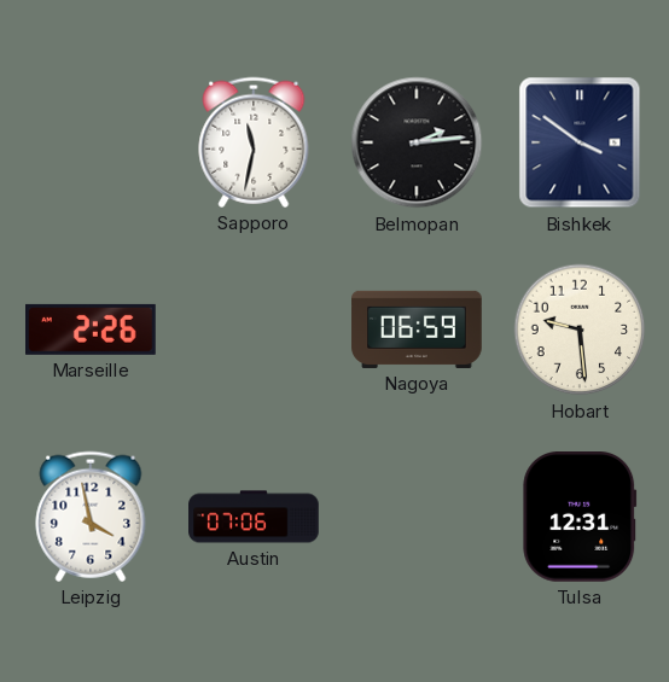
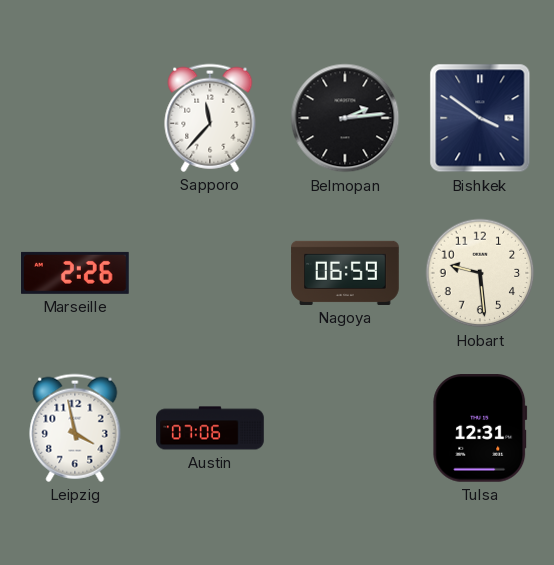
Sapporo: 11:32 -> 11:37
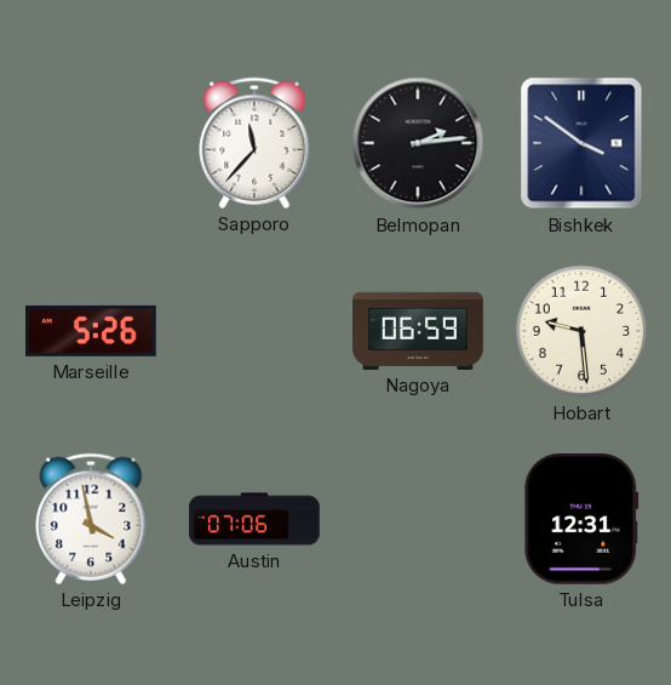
Marseille: 2:26 -> 5:26
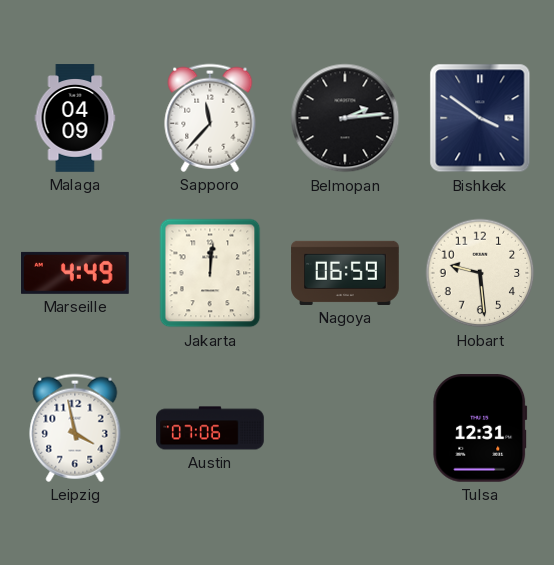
Malaga: none -> 04:09
Marseille: 5:26 -> 4:49
Jakarta: none -> 12:01
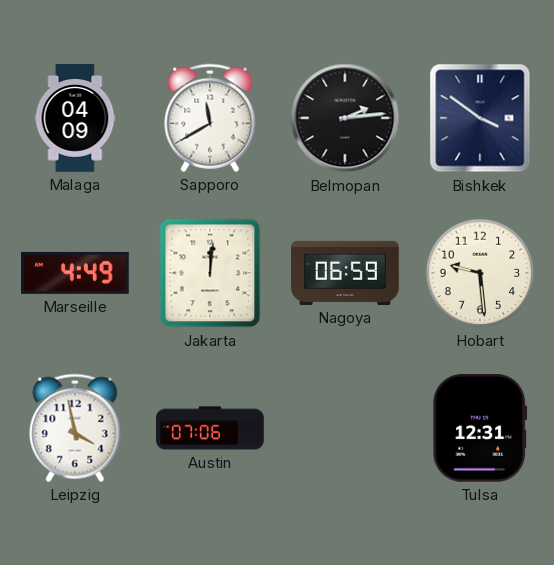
Sapporo: 11:37 -> 11:40
